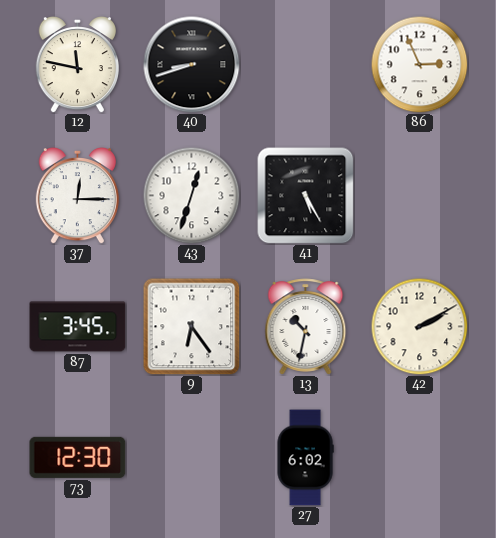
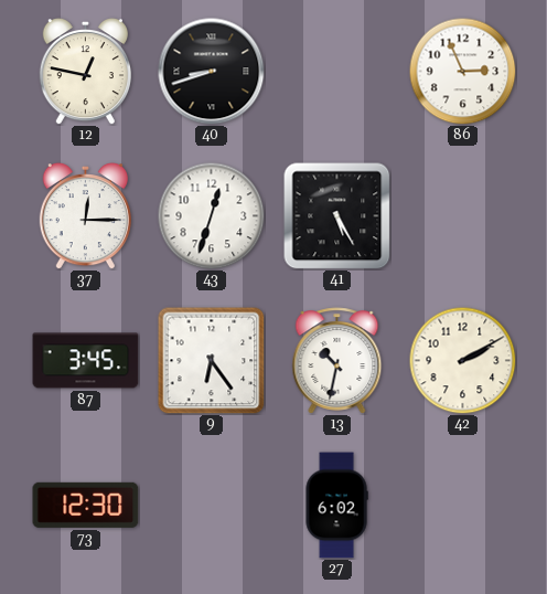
12: 11:47 -> 12:47
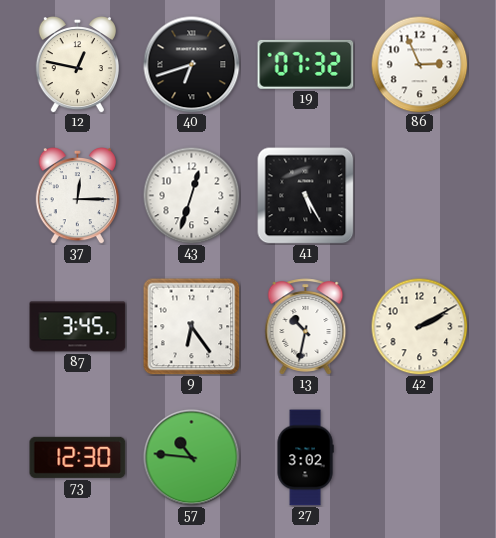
40: 8:42 -> 6:42
19: none -> 07:32
57: none -> 10:46
27: 6:02 -> 3:02
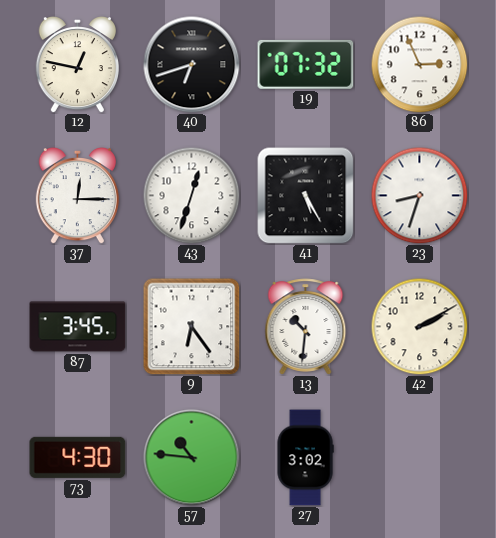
23: none -> 8:33
13: 10:32 -> 10:31
73: 12:30 -> 4:30
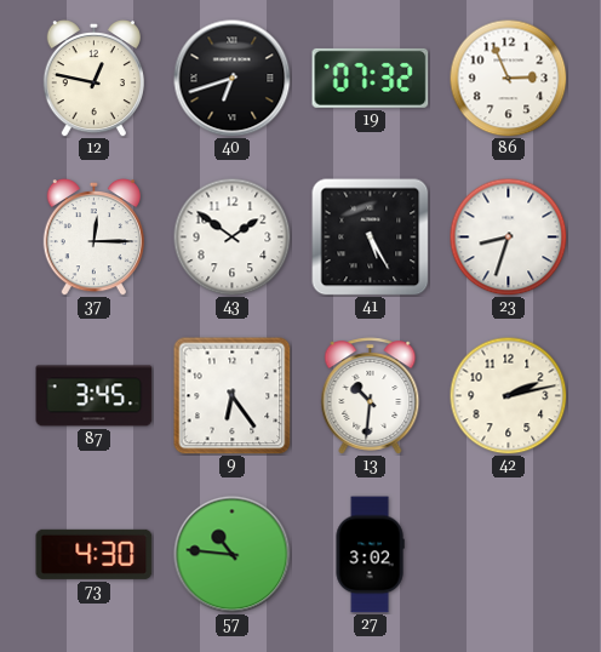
43: 12:33 -> 1:51
42: 2:10 -> 2:13
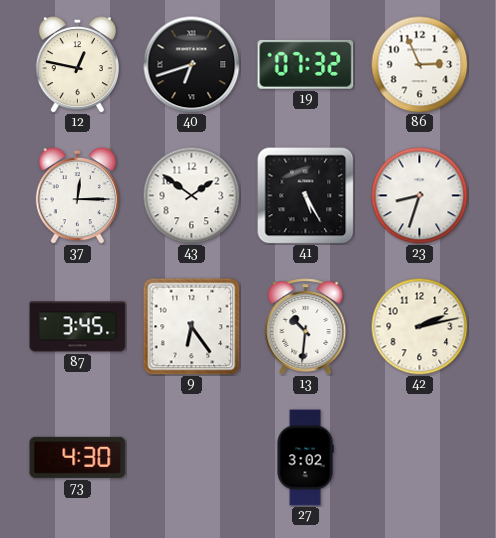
57: 10:46 -> none
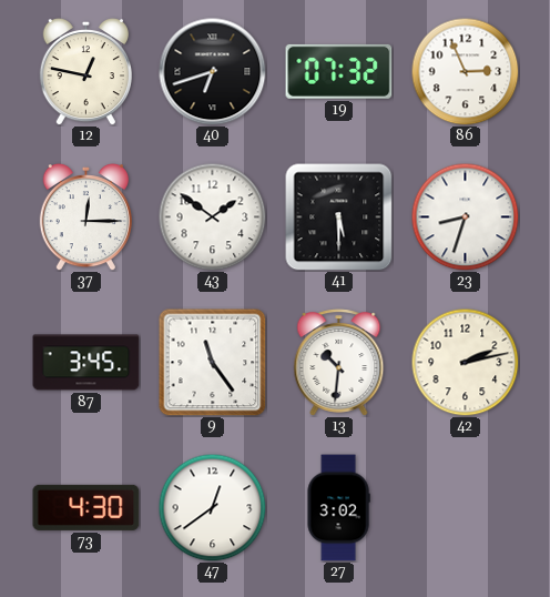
41: 5:25 -> 5:30
9: 6:24 -> 11:24
47: none -> 12:39
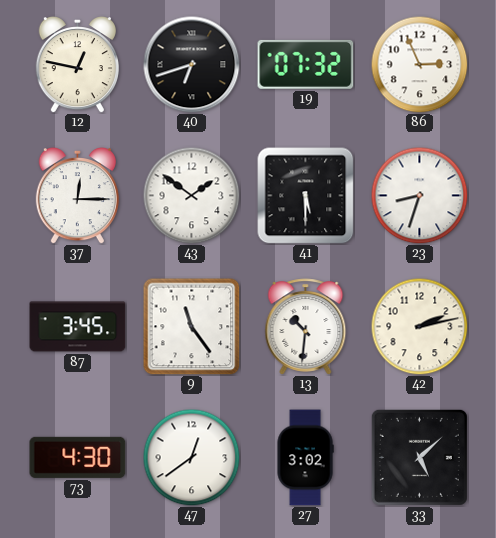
33: none -> 5:08
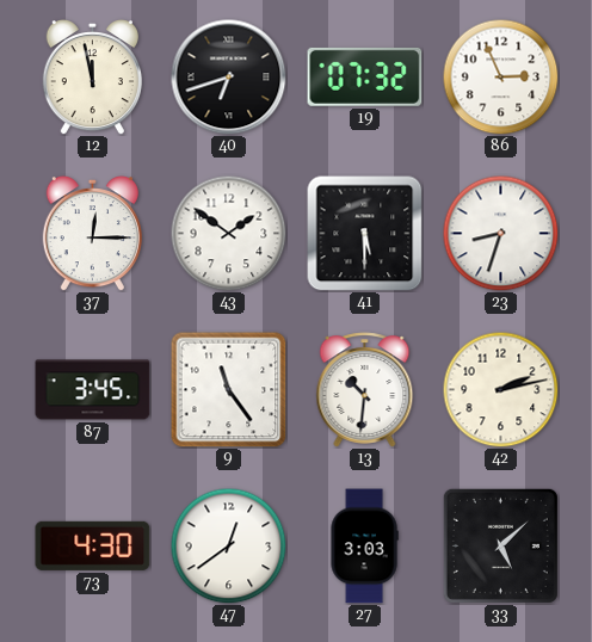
12: 12:47 -> 11:58
27: 3:02 -> 3:03
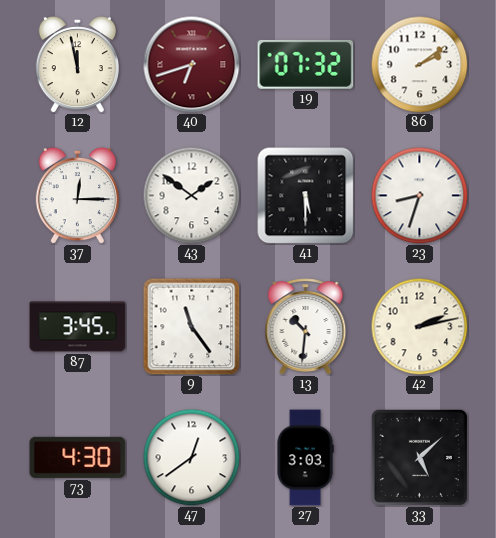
40 dial: black -> burgundy
86: 2:56 -> 2:09
